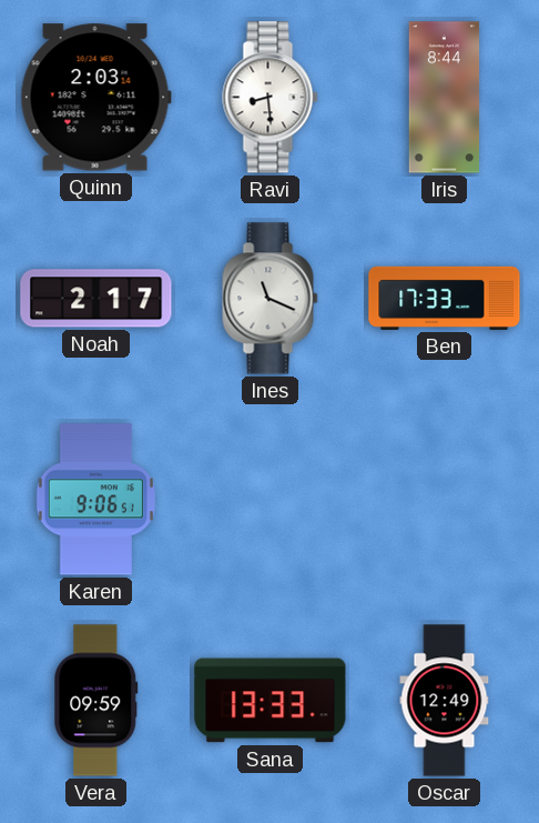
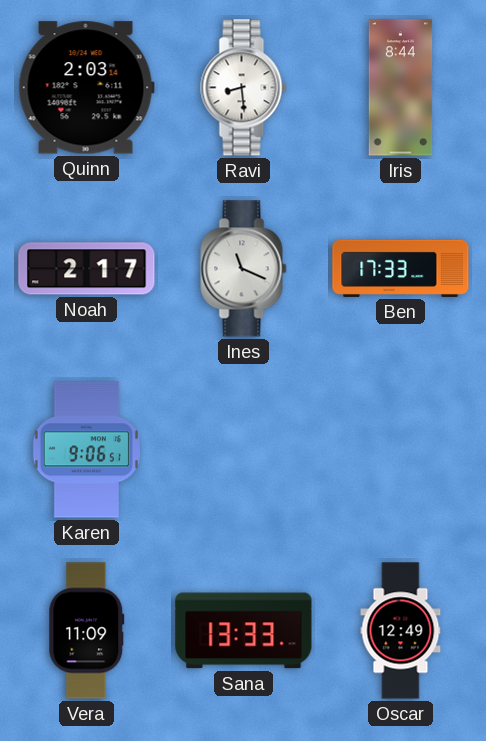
Vera: 09:59 -> 11:09
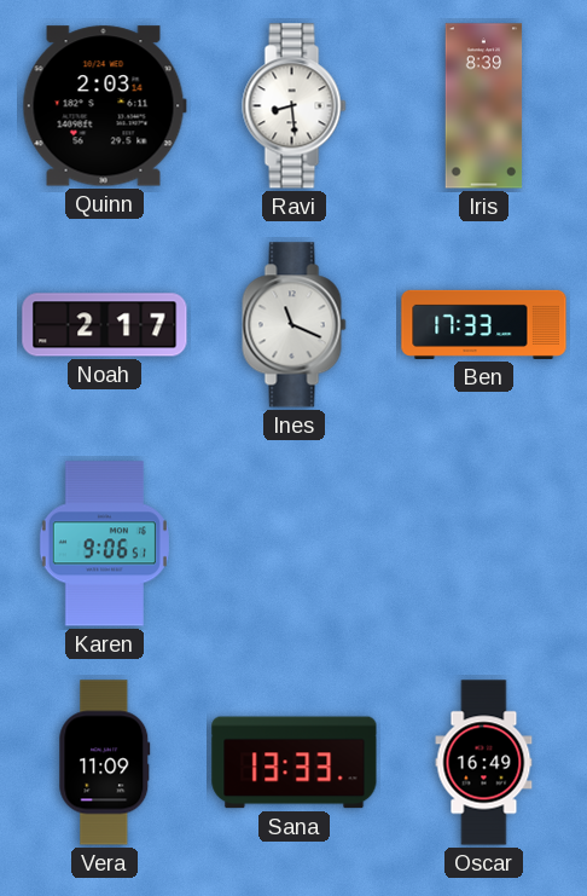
Iris: 8:44 -> 8:39
Oscar: 12:49 -> 16:49
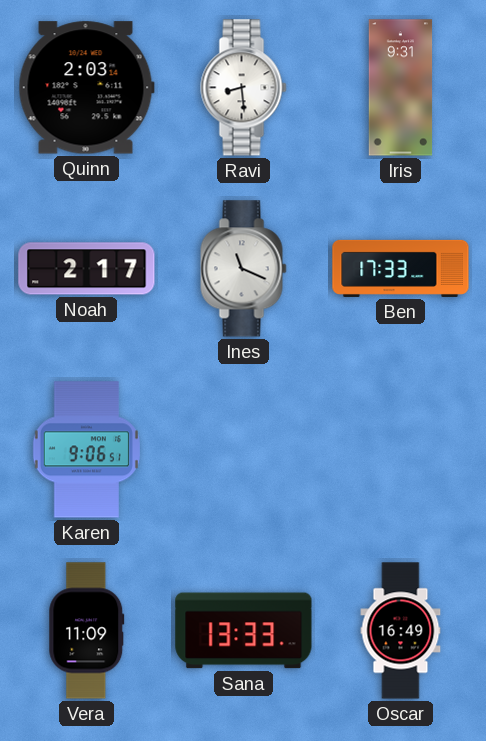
Iris: 8:39 -> 9:31
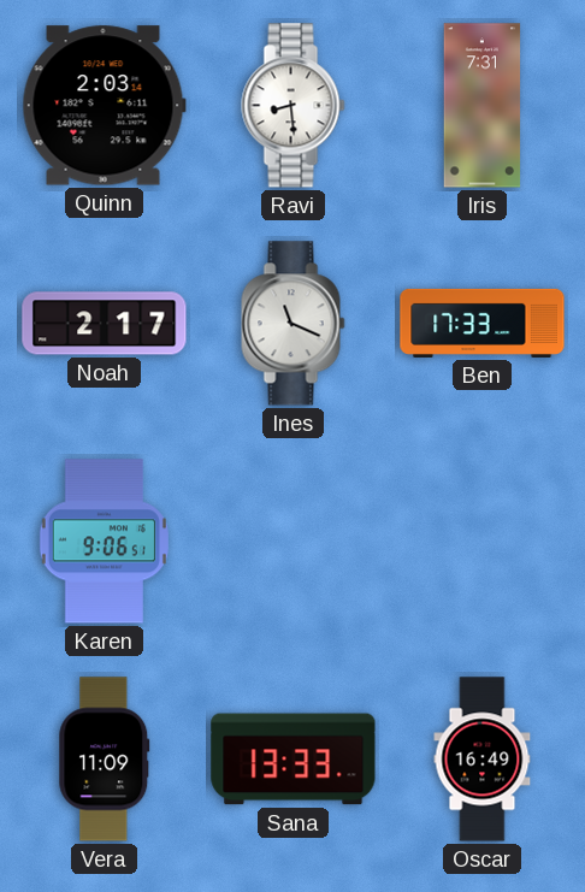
Iris: 9:31 -> 7:31
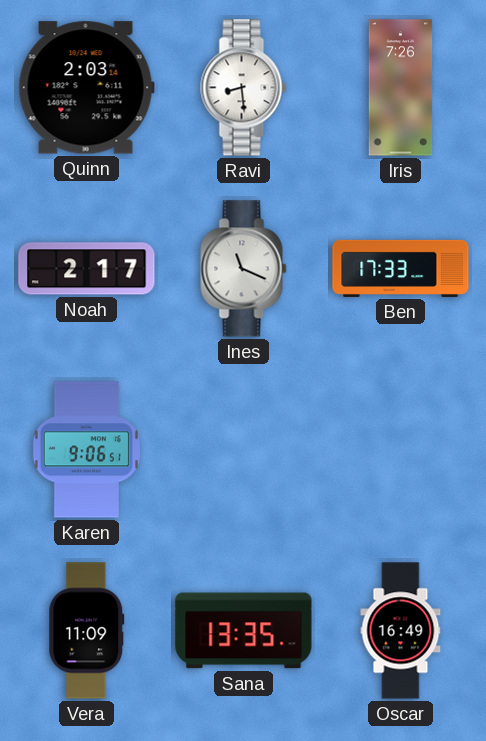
Iris: 7:31 -> 7:26
Sana: 13:33 -> 13:35
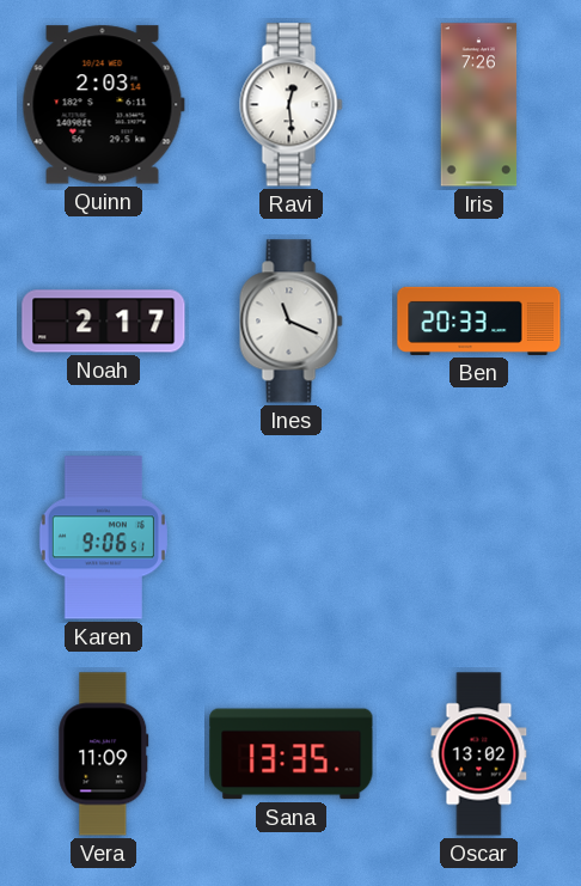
Ravi: 8:29 -> 12:29
Ben: 17:33 -> 20:33
Oscar: 16:49 -> 13:02
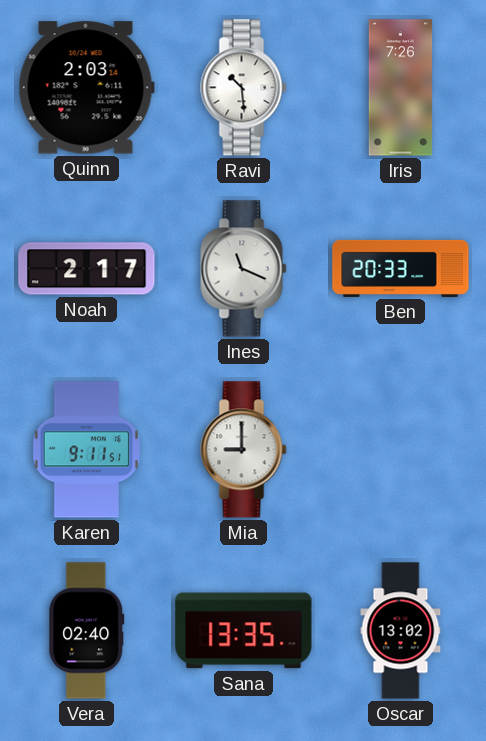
Ravi: 12:29 -> 10:29
Karen: 9:06 -> 9:11
Mia: none -> 9:00
Vera: 11:09 -> 02:40
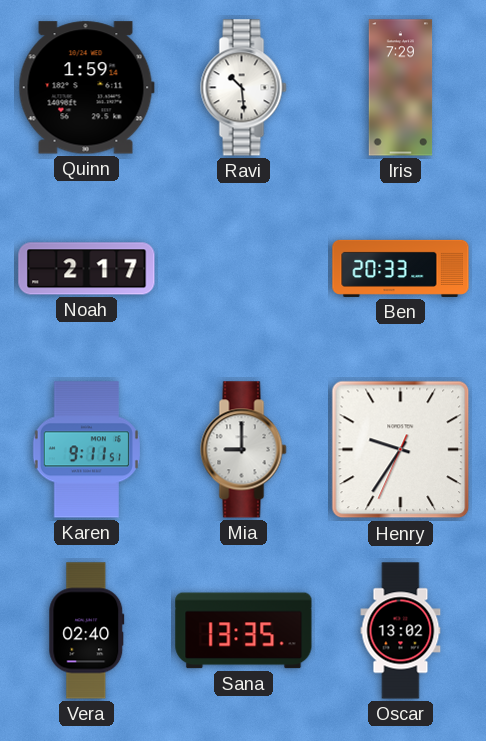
Quinn: 2:03 -> 1:59
Iris: 7:26 -> 7:29
Ines: 11:19 -> none
Henry: none -> 9:35
